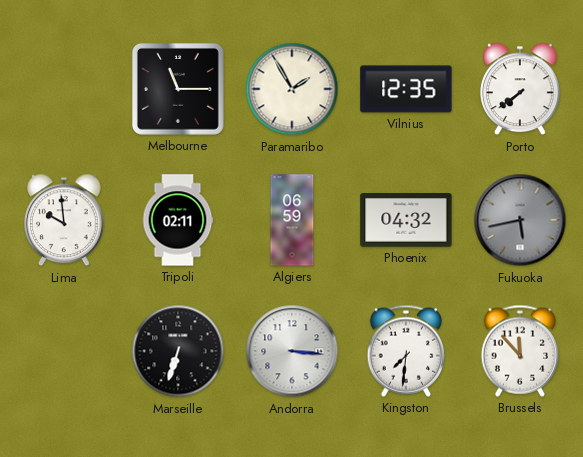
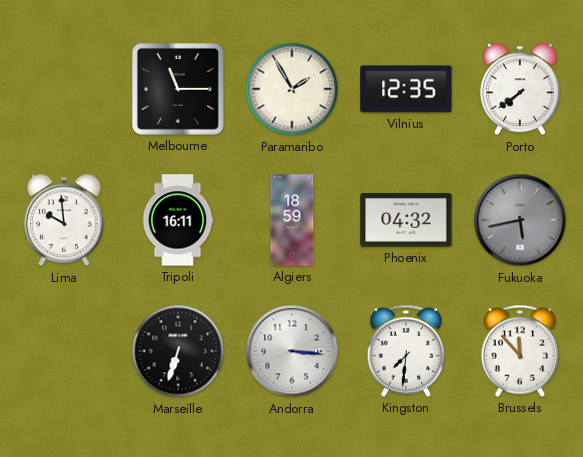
Tripoli: 02:11 -> 16:11
Algiers: 06:59 -> 18:59
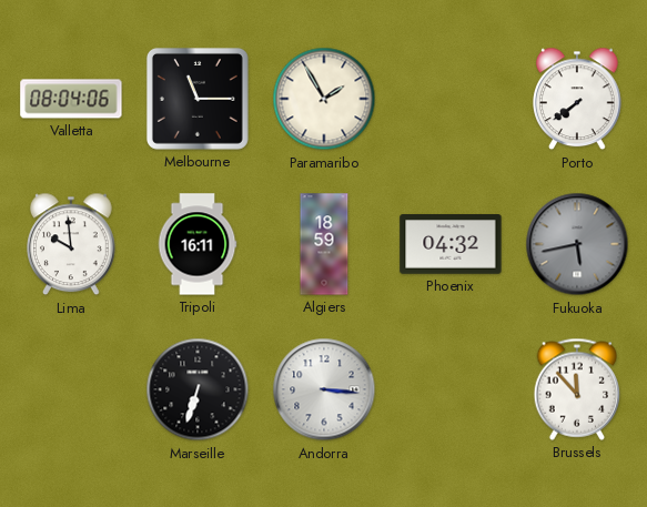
Valletta: none -> 08:04
Vilnius: 12:35 -> none
Kingston: 7:31 -> none
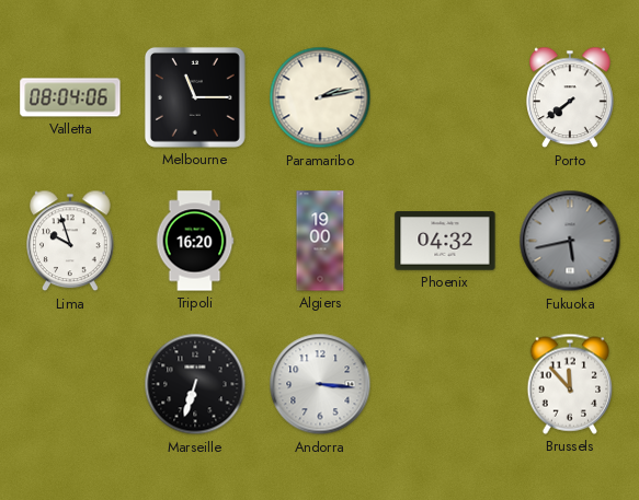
Paramaribo: 1:55 -> 2:13
Lima: 9:59 -> 9:57
Tripoli: 16:11 -> 16:20
Algiers: 18:59 -> 19:00
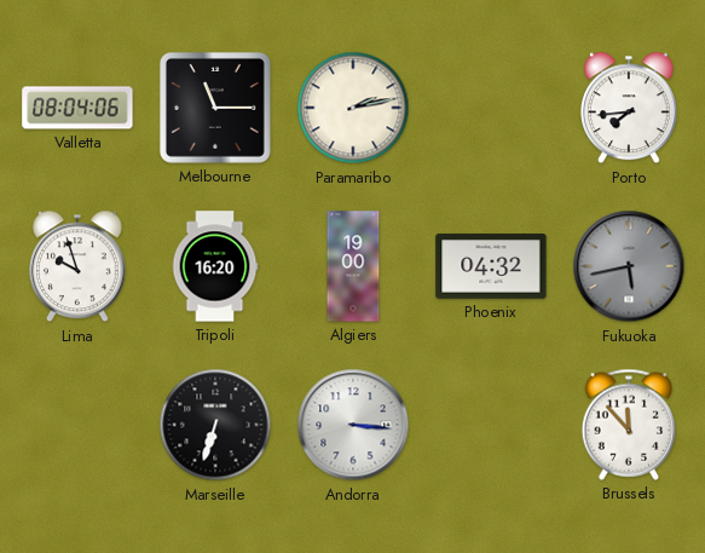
Porto: 7:39 -> 7:44
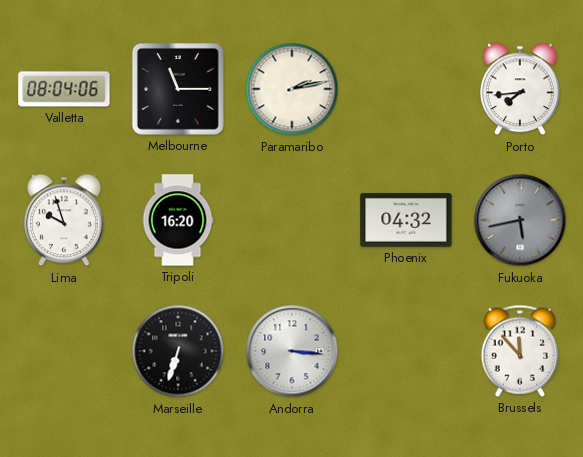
Algiers: 19:00 -> none
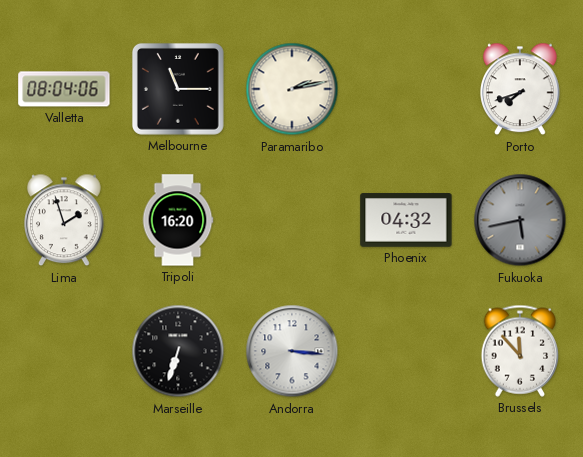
Porto: 7:44 -> 7:42
Lima: 9:57 -> 1:57
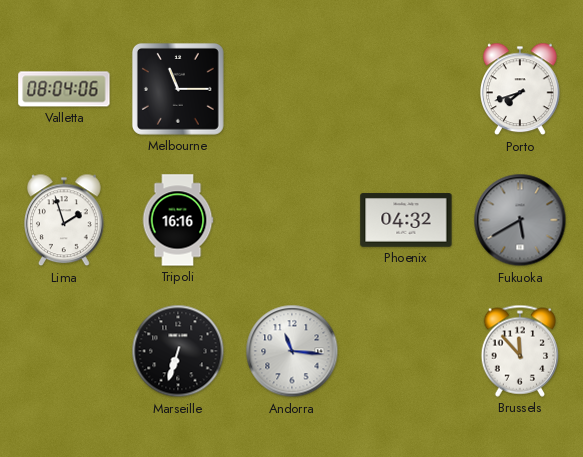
Paramaribo: 2:13 -> none
Tripoli: 16:20 -> 16:16
Fukuoka: 5:43 -> 5:40
Andorra: 3:16 -> 11:16
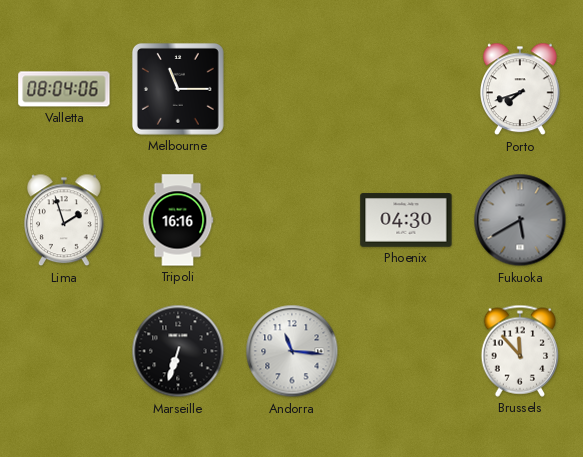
Phoenix: 04:32 -> 04:30
